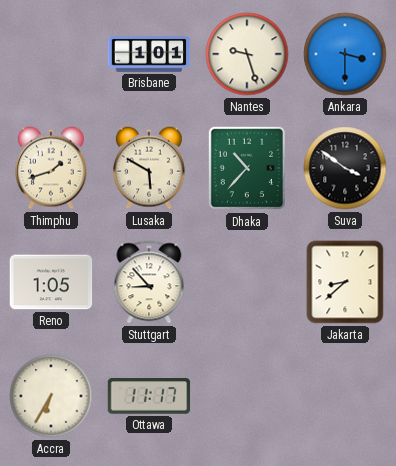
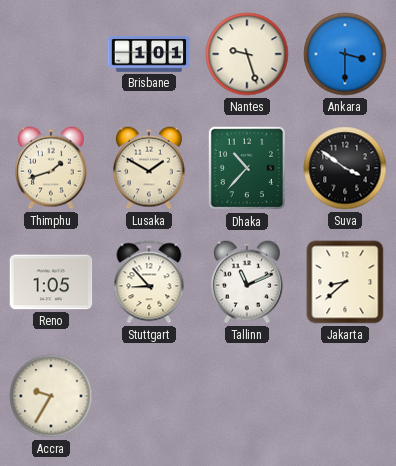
Lusaka: 5:50 -> 1:50
Tallinn: none -> 11:11
Accra: 6:35 -> 9:35
Ottawa: 11:17 -> none
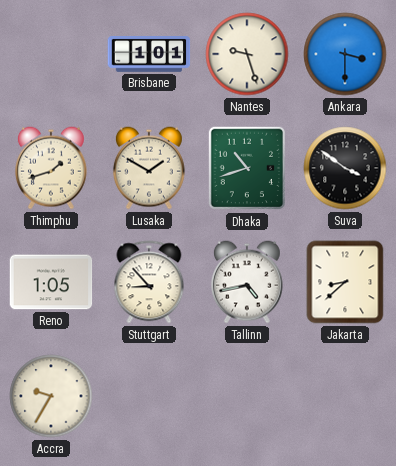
Dhaka: 10:37 -> 10:42
Tallinn: 11:11 -> 4:43
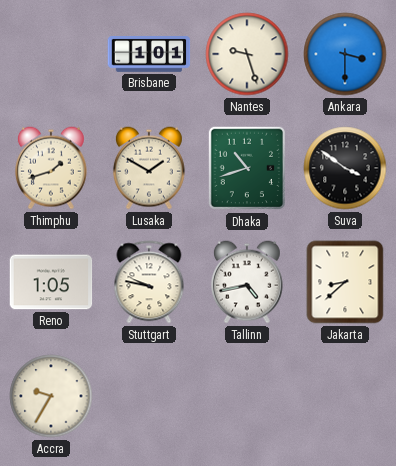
Stuttgart: 8:53 -> 9:47
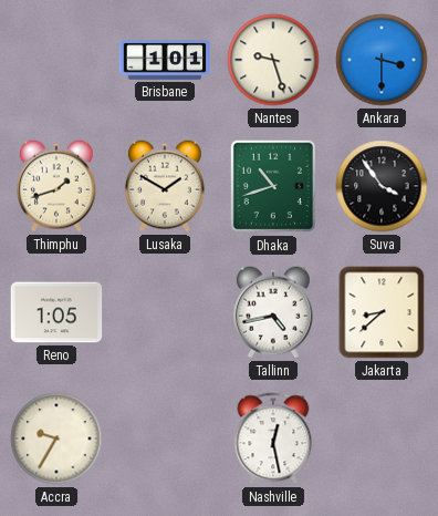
Suva: 3:51 -> 3:54
Stuttgart: 9:47 -> none
Nashville: none -> 12:28
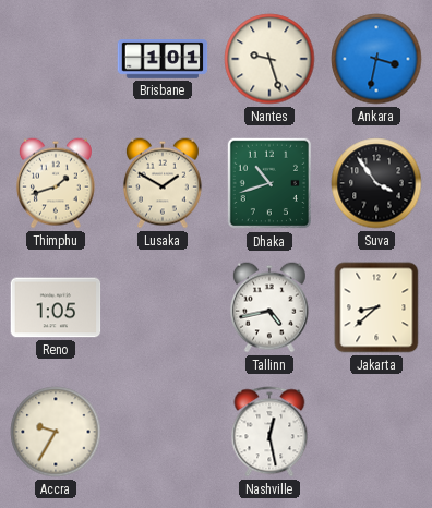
Ankara: 3:30 -> 3:32
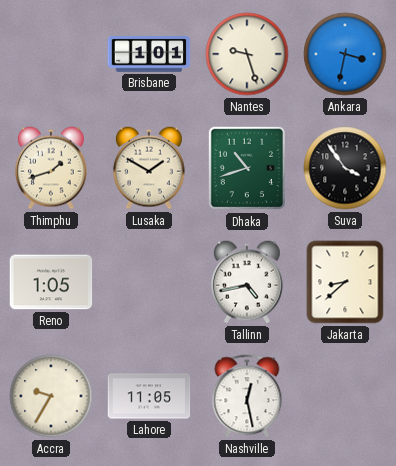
Lahore: none -> 11:05
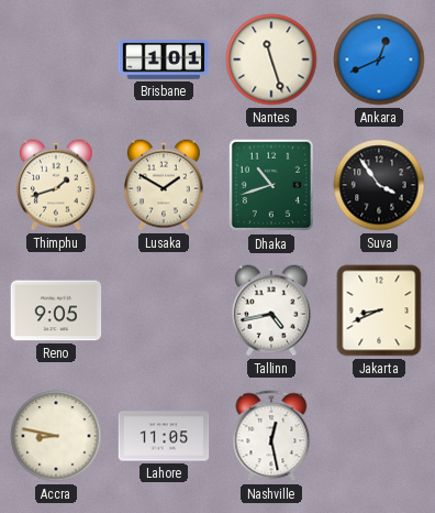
Nantes: 9:27 -> 11:27
Ankara: 3:32 -> 12:41
Reno: 1:05 -> 9:05
Jakarta: 8:38 -> 8:41
Accra: 9:35 -> 8:47
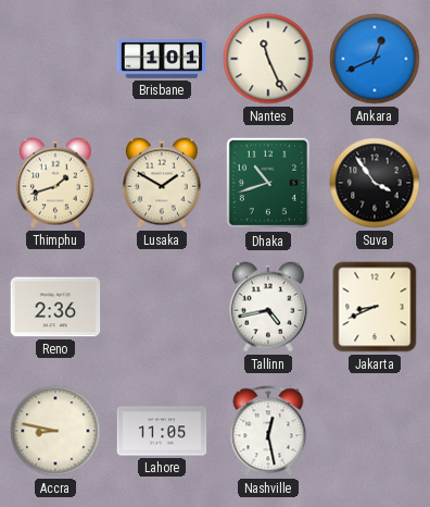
Nantes: 11:27 -> 11:26
Reno: 9:05 -> 2:36
